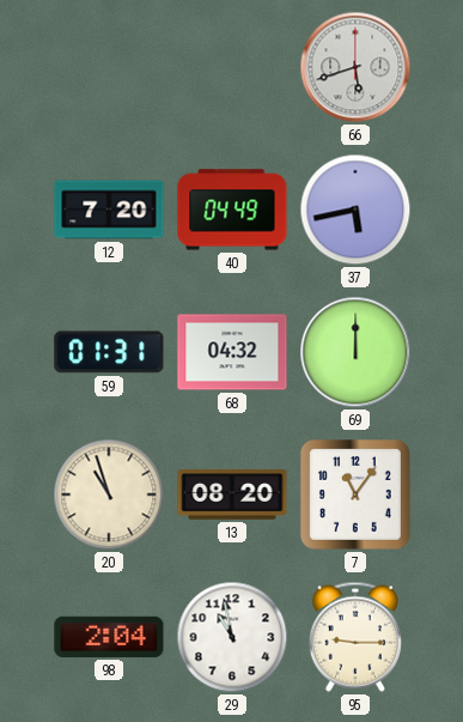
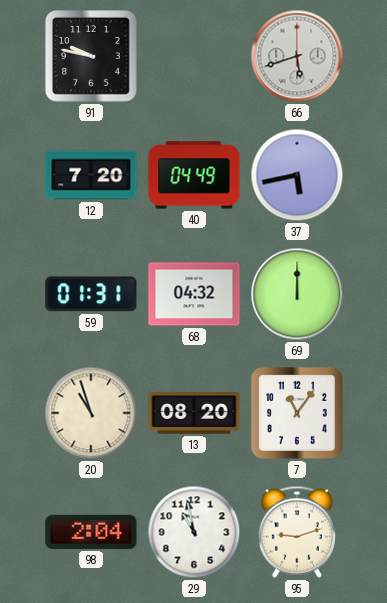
91: none -> 9:47
95: 9:15 -> 9:12
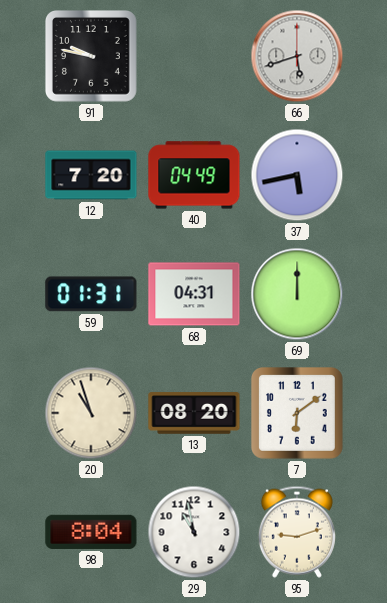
68: 04:32 -> 04:31
7: 11:06 -> 6:09
98: 2:04 -> 8:04
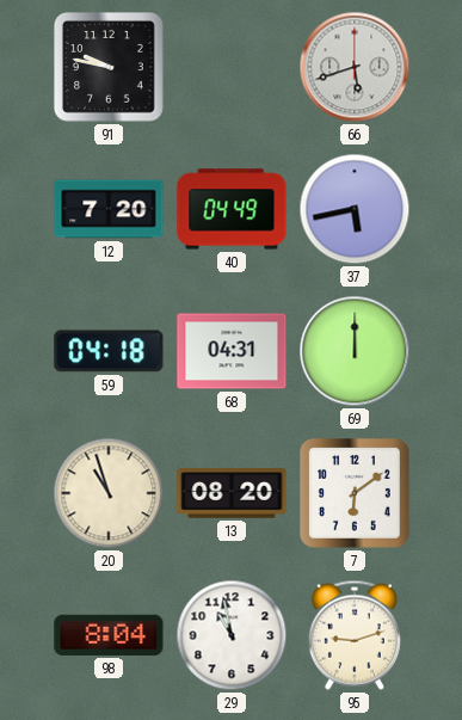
59: 01:31 -> 04:18
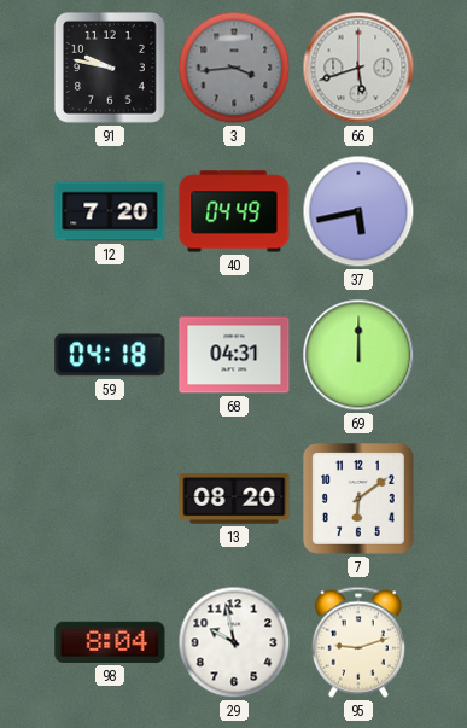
3: none -> 3:44
20: 10:57 -> none
29: 10:58 -> 9:58
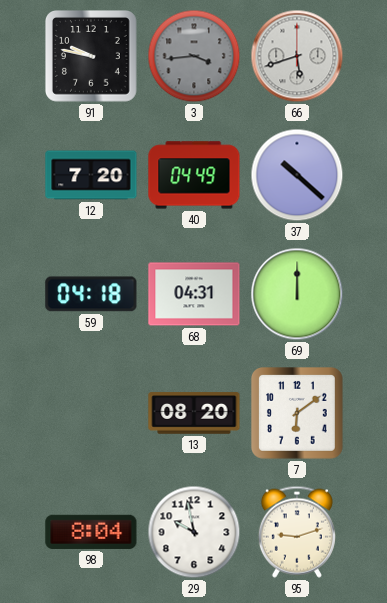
37: 5:43 -> 10:22
